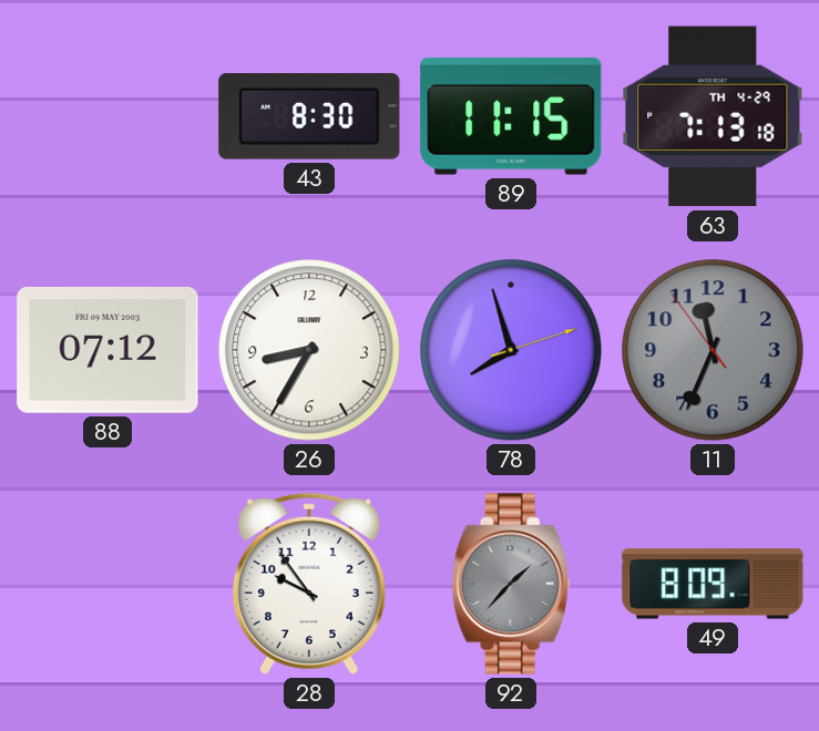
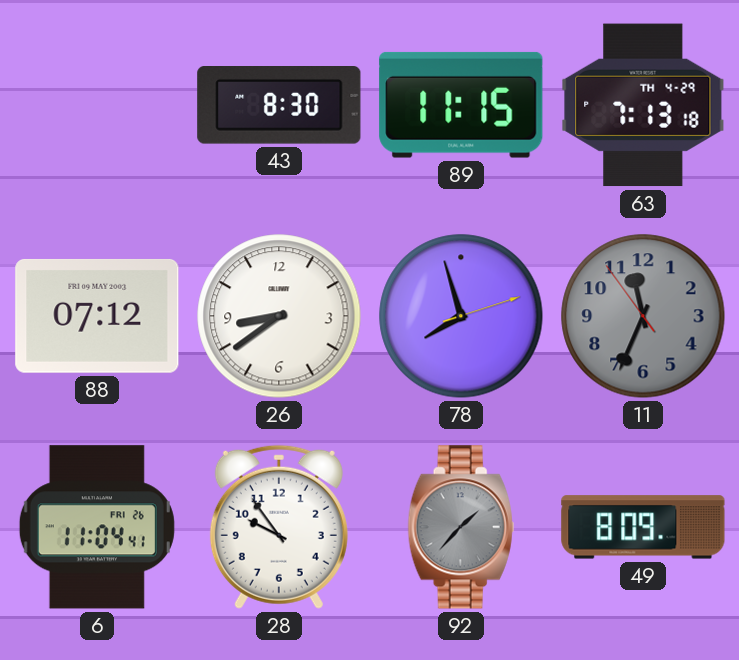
26: 8:35 -> 8:39
6: none -> 11:04
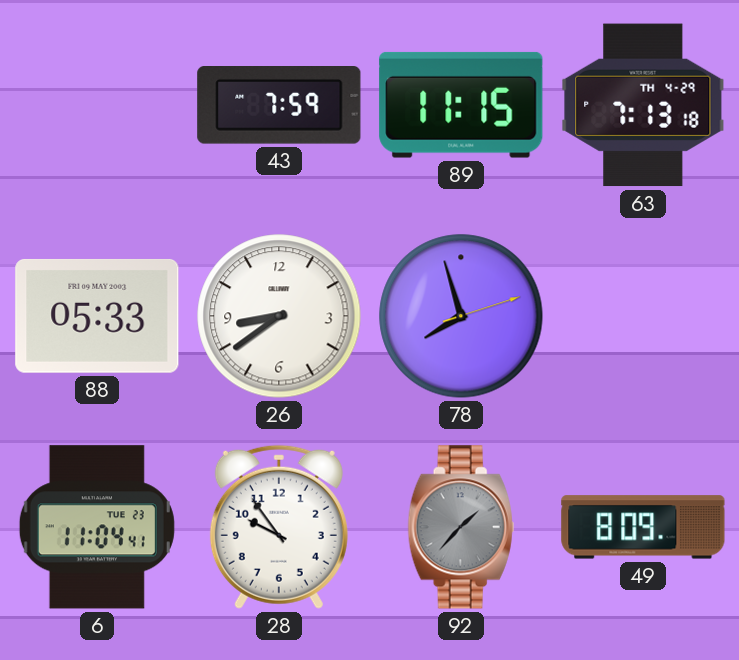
43: 8:30 -> 7:59
88: 07:12 -> 05:33
11: 11:33 -> none
6 date: FRI 26 -> TUE 23
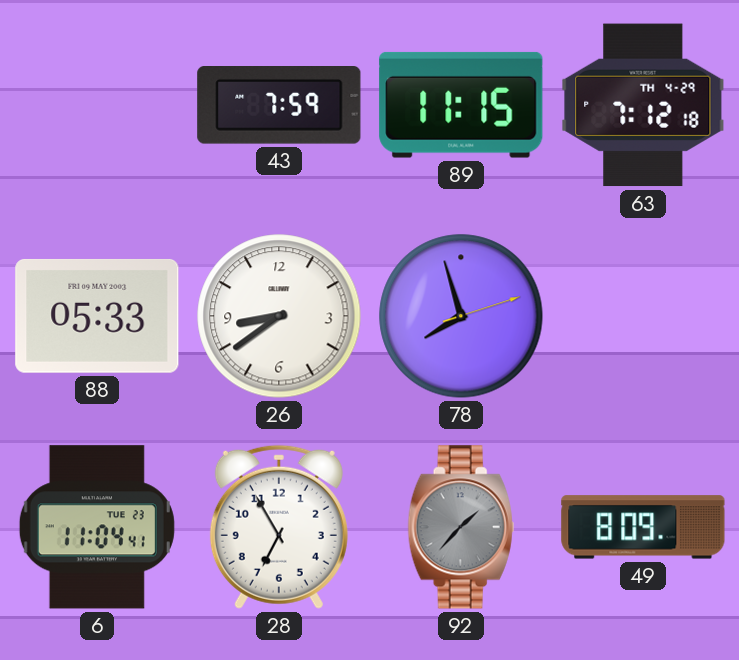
63: 7:13 -> 7:12
28: 9:54 -> 6:55
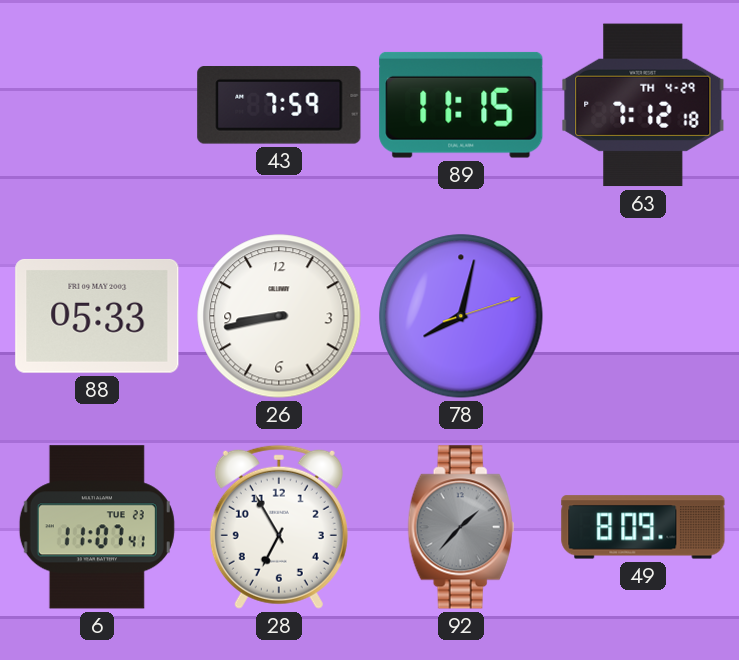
26: 8:39 -> 8:43
78: 7:57 -> 8:02
6: 11:04 -> 11:07
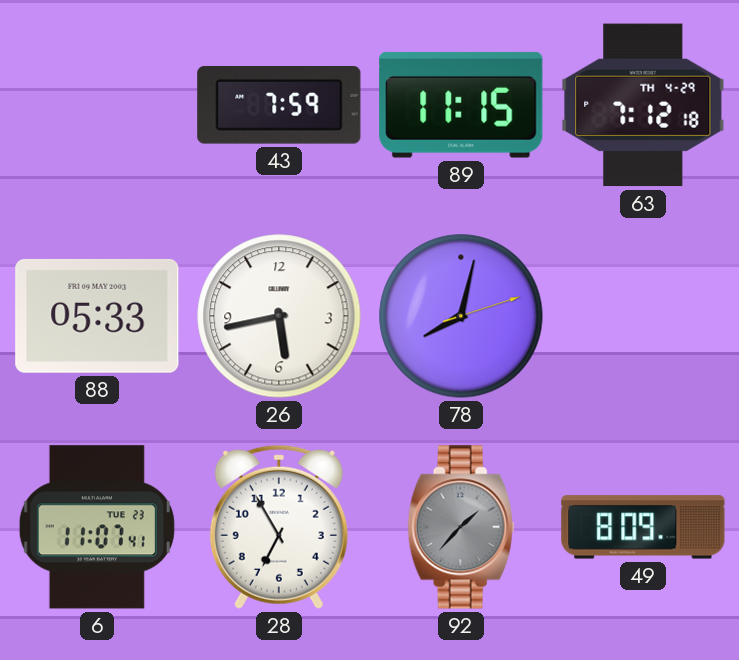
26: 8:43 -> 5:43
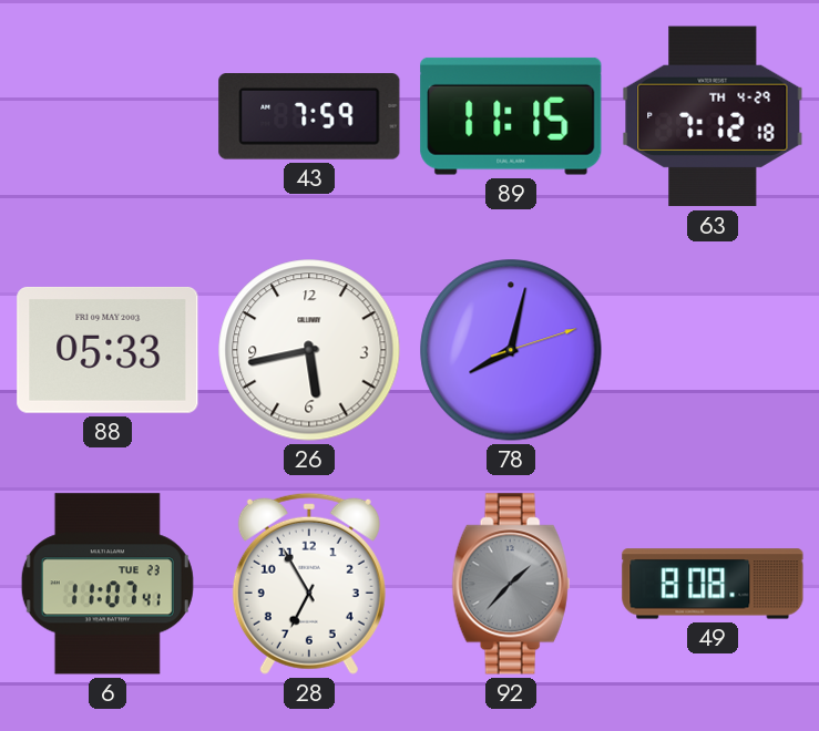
49: 8:09 -> 8:08
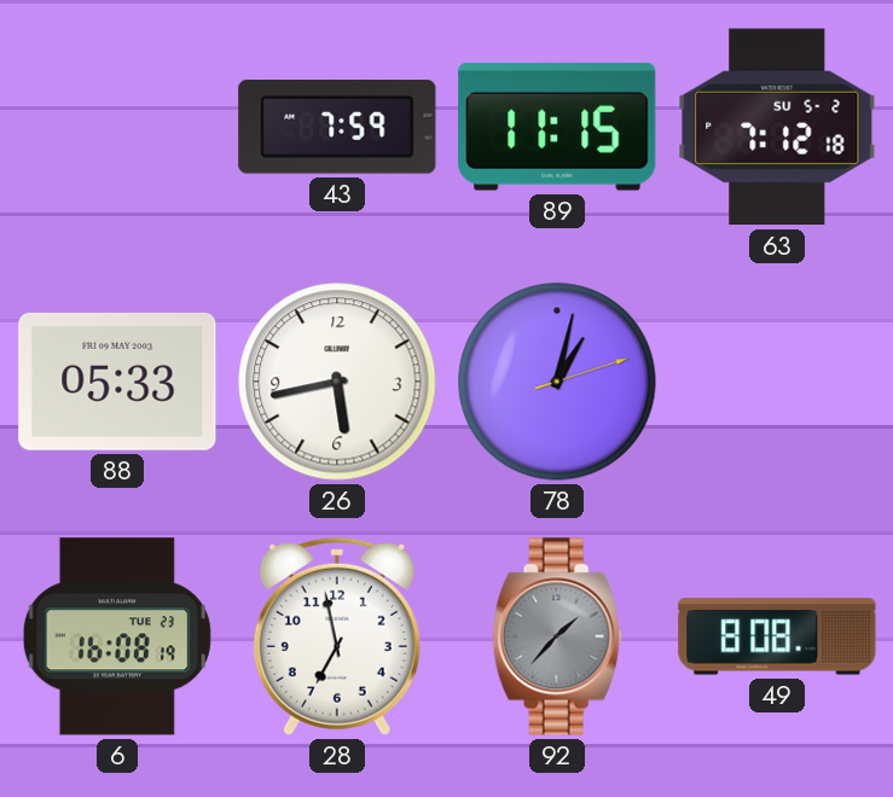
63 date: TH 4-29 -> SU 5-2
78: 8:02 -> 1:02
6: 11:07 -> 16:08
28: 6:55 -> 6:58
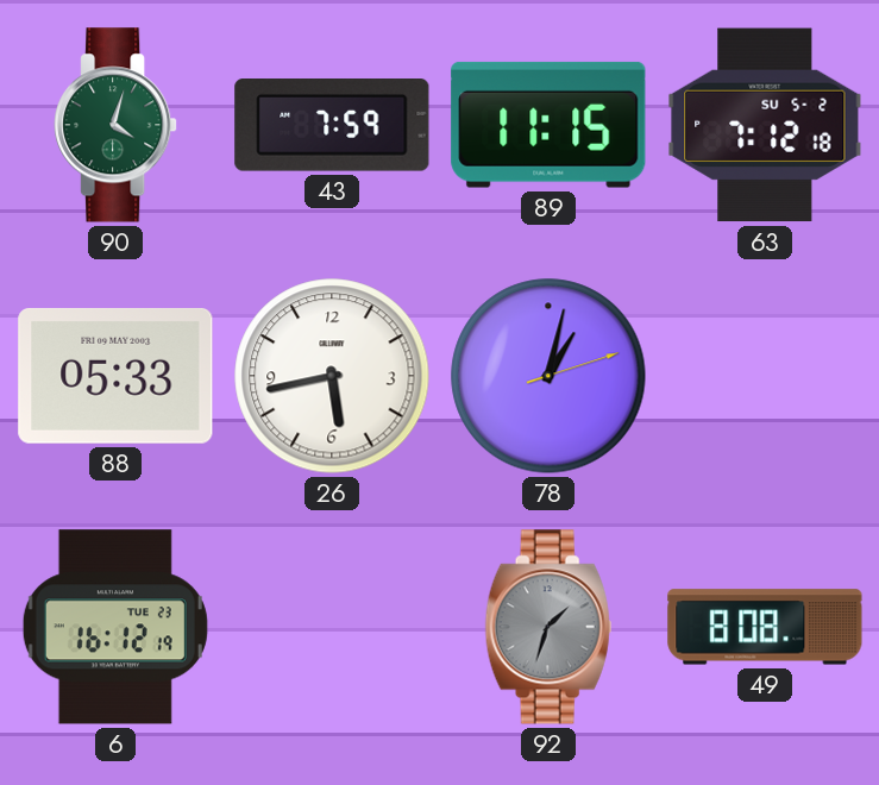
90: none -> 4:03
6: 16:08 -> 16:12
28: 6:58 -> none
92: 1:37 -> 1:33
